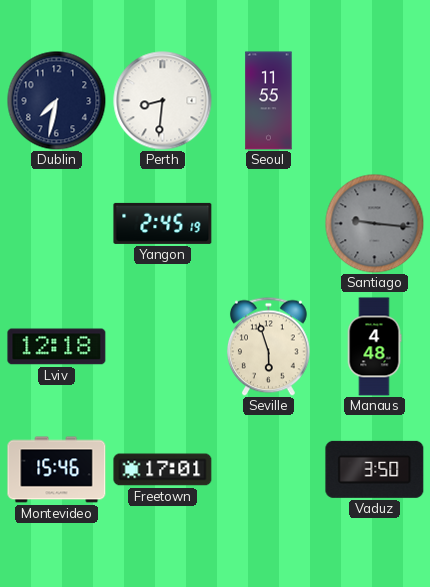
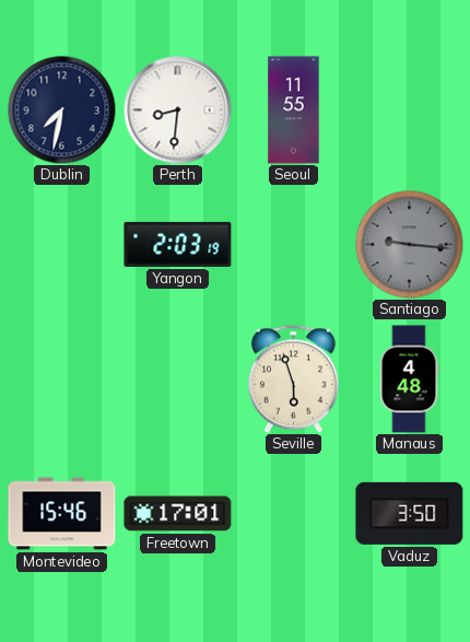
Yangon: 2:45 -> 2:03
Lviv: 12:18 -> none
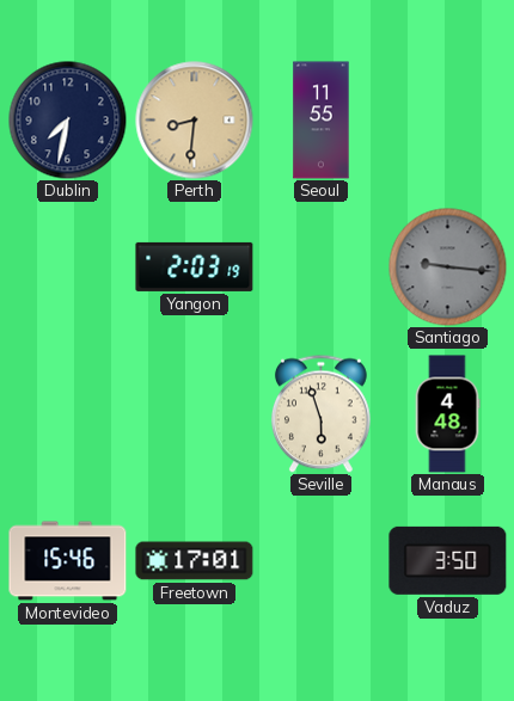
Perth dial: white -> champagne
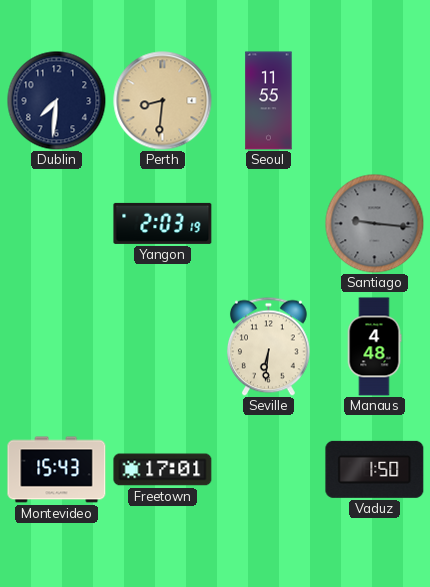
Dublin: 7:32 -> 7:31
Seville: 5:57 -> 6:31
Montevideo: 15:46 -> 15:43
Vaduz: 3:50 -> 1:50
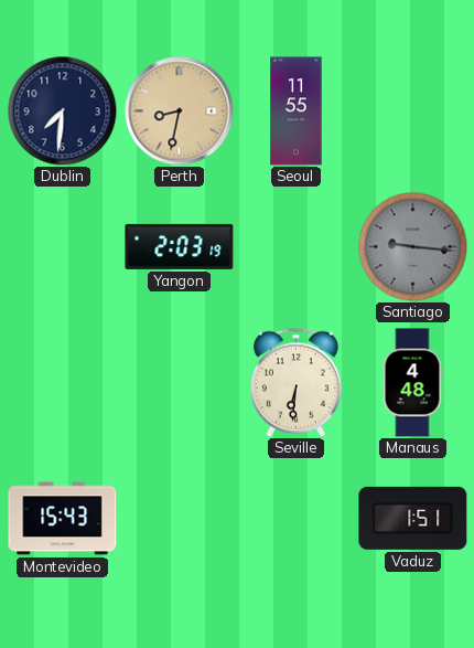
Perth: 8:31 -> 8:32
Freetown: 17:01 -> none
Vaduz: 1:50 -> 1:51
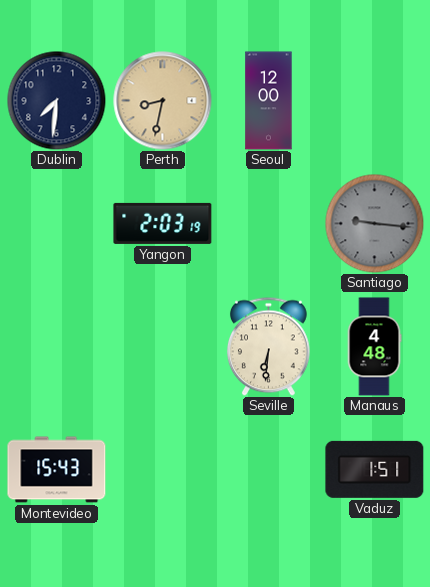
Seoul: 11:55 -> 12:00
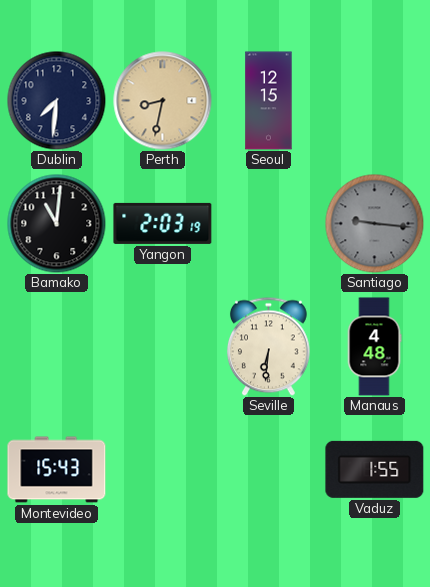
Seoul: 12:00 -> 12:15
Bamako: none -> 11:01
Vaduz: 1:51 -> 1:55
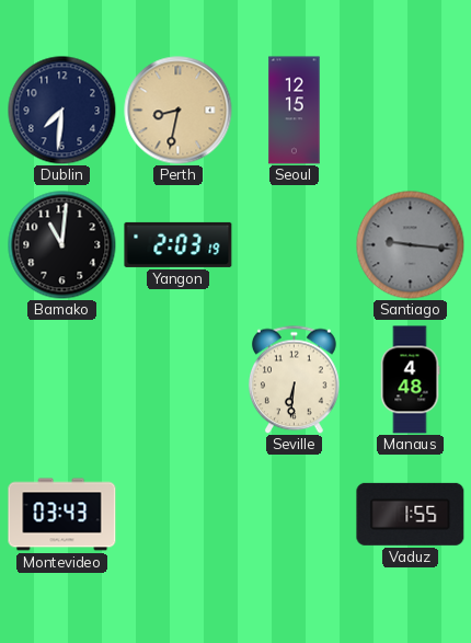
Montevideo: 15:43 -> 03:43
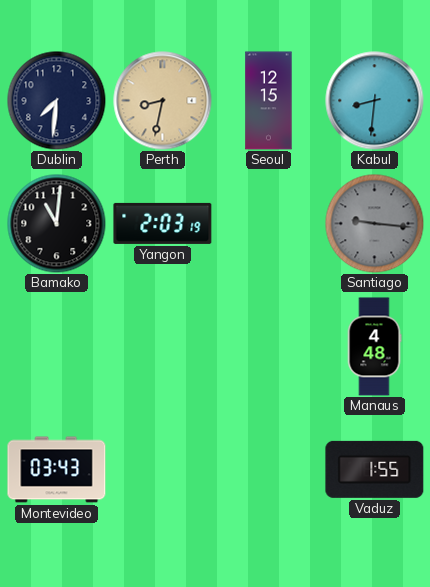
Kabul: none -> 8:31
Seville: 6:31 -> none
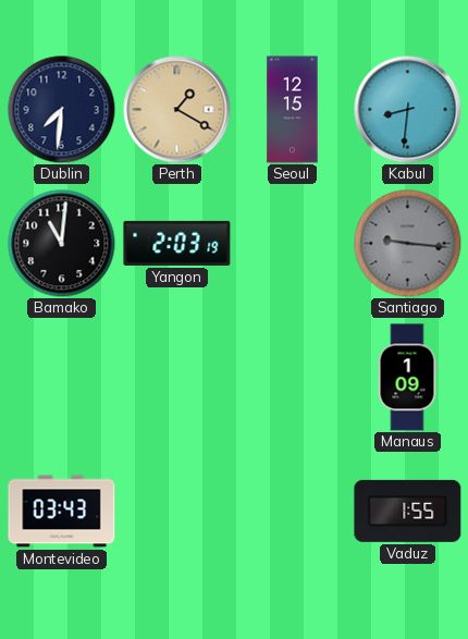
Perth: 8:32 -> 1:20
Manaus: 4:48 -> 1:09
